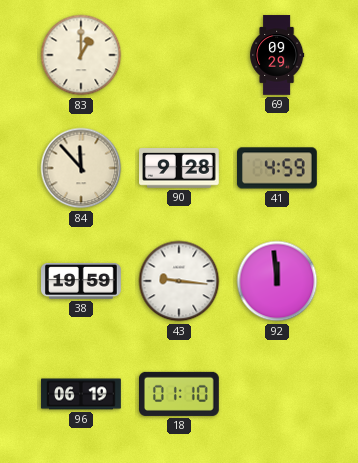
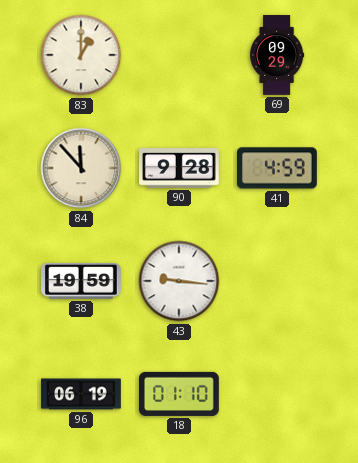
92: 11:59 -> none
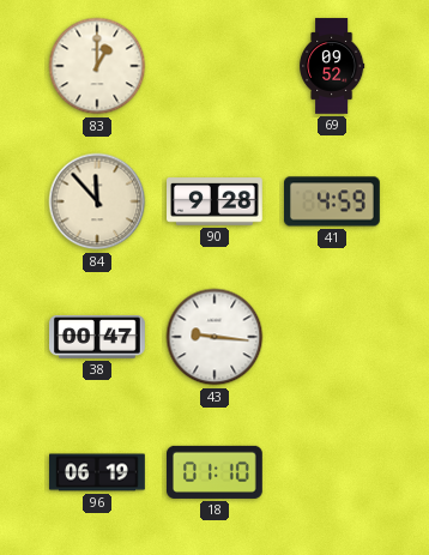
69: 09:29 -> 09:52
38: 19:59 -> 00:47
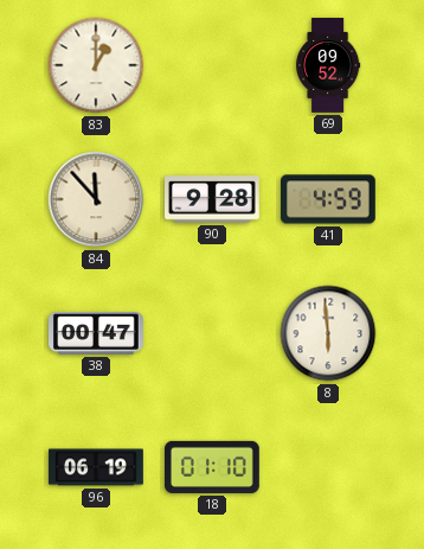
43: 9:16 -> none
8: none -> 5:59
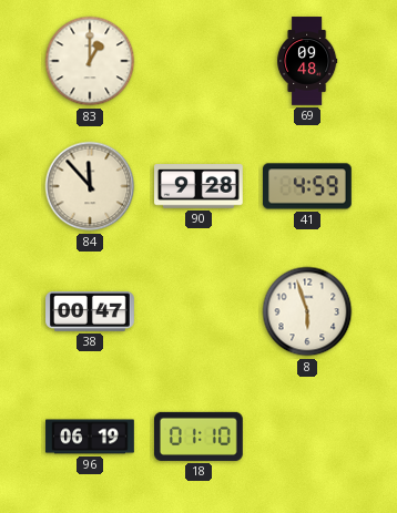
69: 09:52 -> 09:48
8: 5:59 -> 5:57
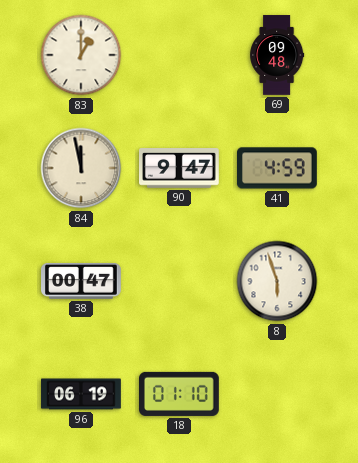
84: 11:53 -> 11:58
90: 9:28 -> 9:47
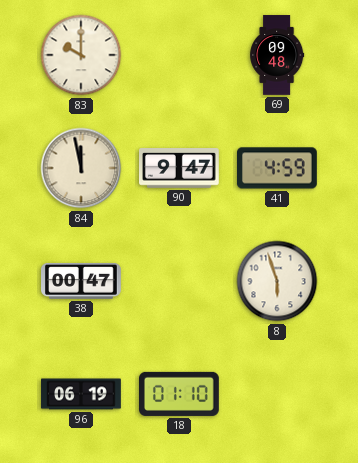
83: 1:00 -> 10:00
